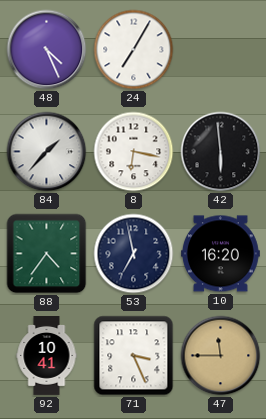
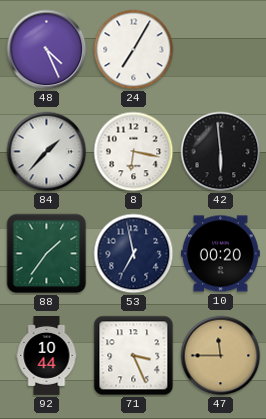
88: 4:36 -> 1:36
10: 16:20 -> 00:20
92: 10:41 -> 10:44
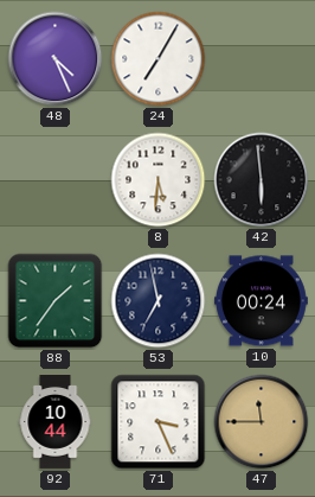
84: 1:37 -> none
8: 6:17 -> 5:31
10: 00:20 -> 00:24
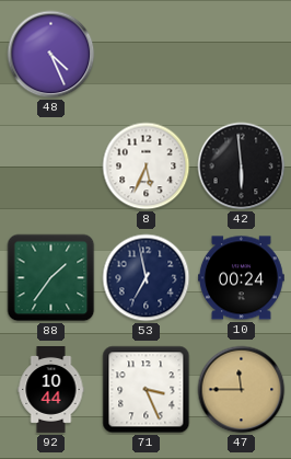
24: 7:05 -> none
8: 5:31 -> 5:34
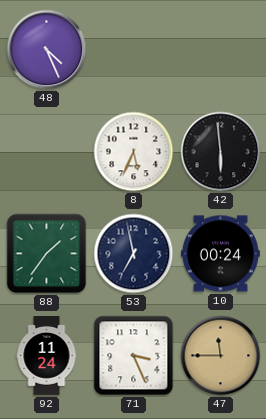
92: 10:44 -> 11:24
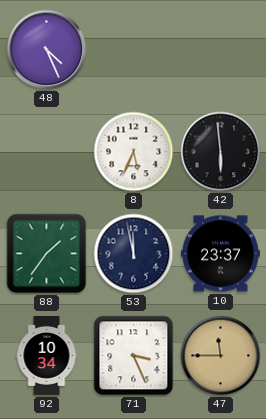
53: 6:58 -> 11:58
10: 00:24 -> 23:37
92: 11:24 -> 10:34
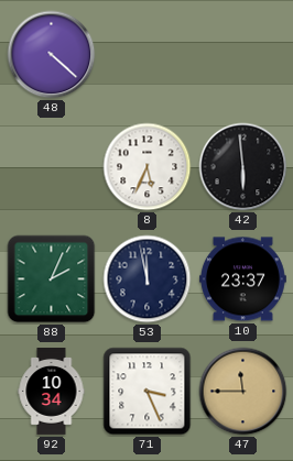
48: 4:26 -> 4:22
88: 1:36 -> 2:04
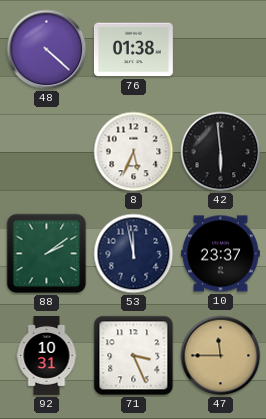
76: none -> 01:38
88: 2:04 -> 2:09
92: 10:34 -> 10:31
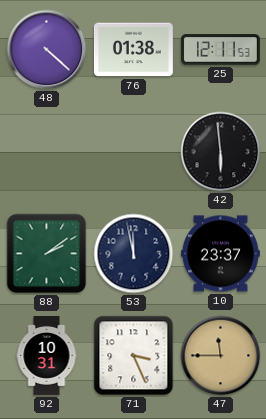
25: none -> 12:11
8: 5:34 -> none
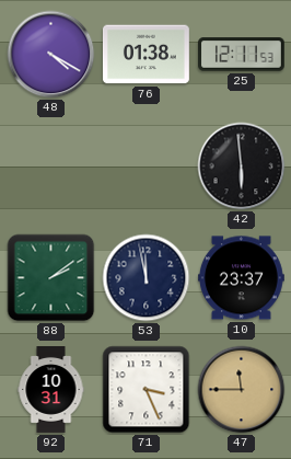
48: 4:22 -> 4:20
